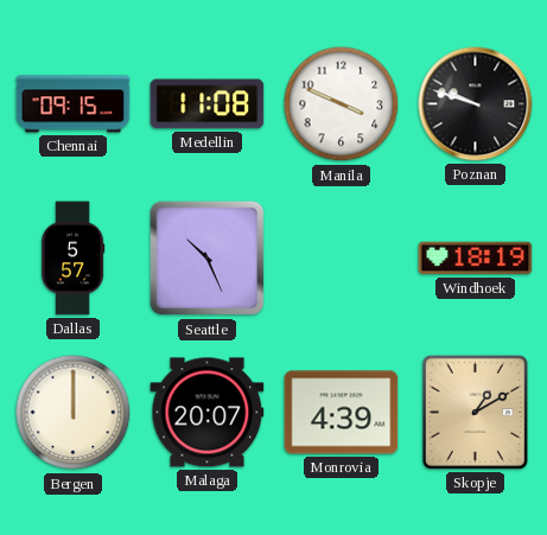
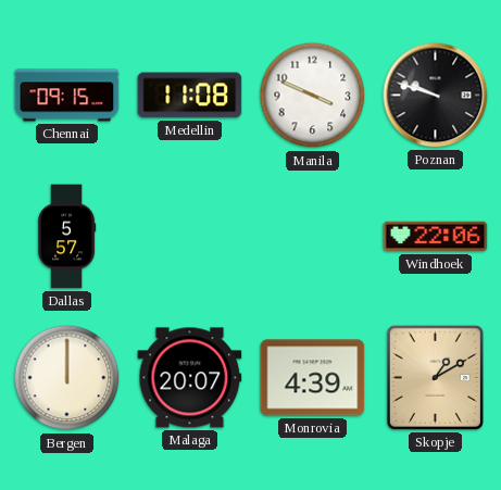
Seattle: 10:26 -> none
Windhoek: 18:19 -> 22:06
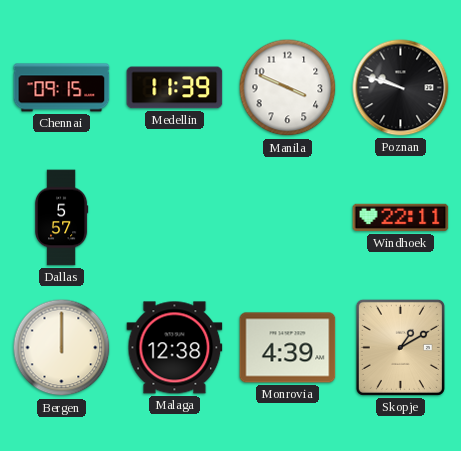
Medellin: 11:08 -> 11:39
Windhoek: 22:06 -> 22:11
Malaga: 20:07 -> 12:38
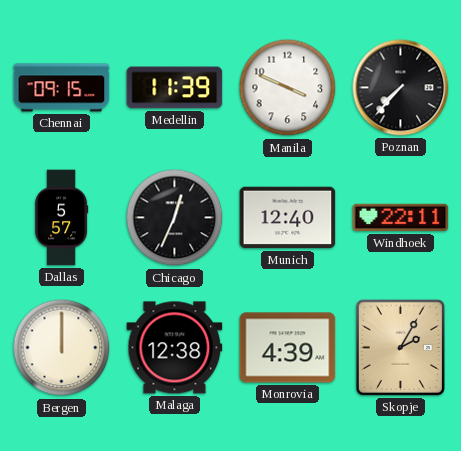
Poznan: 9:48 -> 7:37
Chicago: none -> 12:34
Munich: none -> 12:40
Skopje: 1:10 -> 2:05
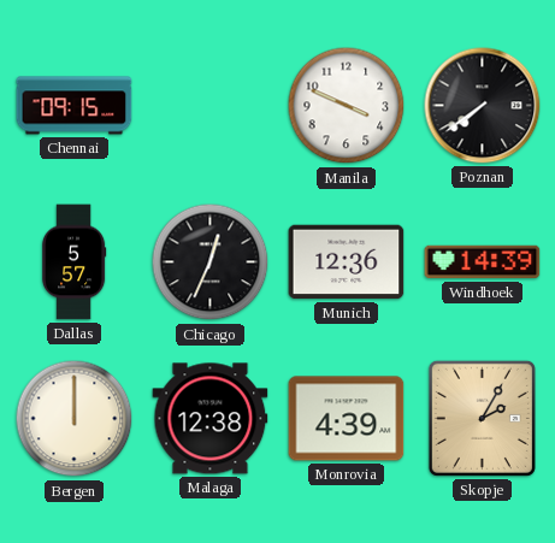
Medellin: 11:39 -> none
Poznan: 7:37 -> 7:39
Munich: 12:40 -> 12:36
Windhoek: 22:11 -> 14:39
